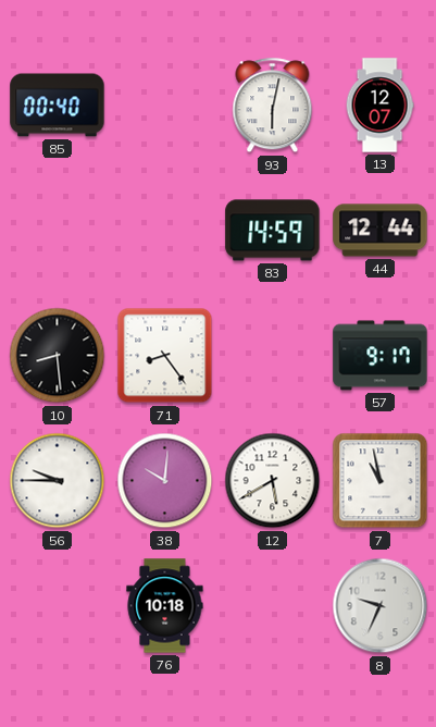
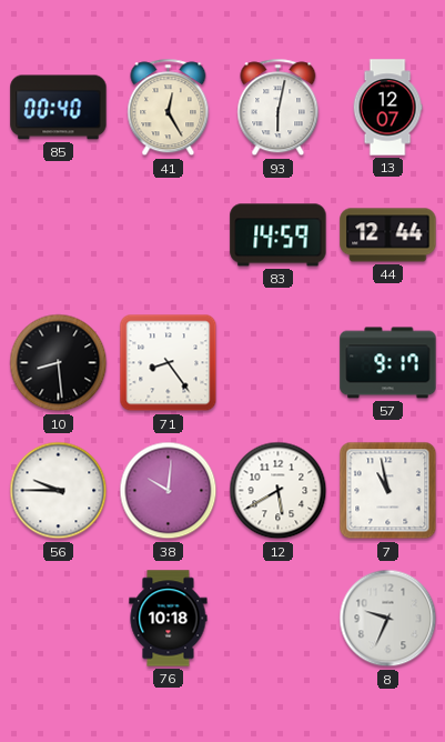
41: none -> 12:25
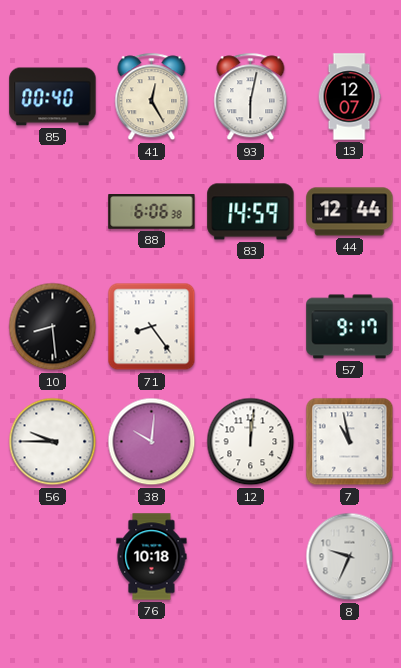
88: none -> 6:06
12: 5:40 -> 12:01
